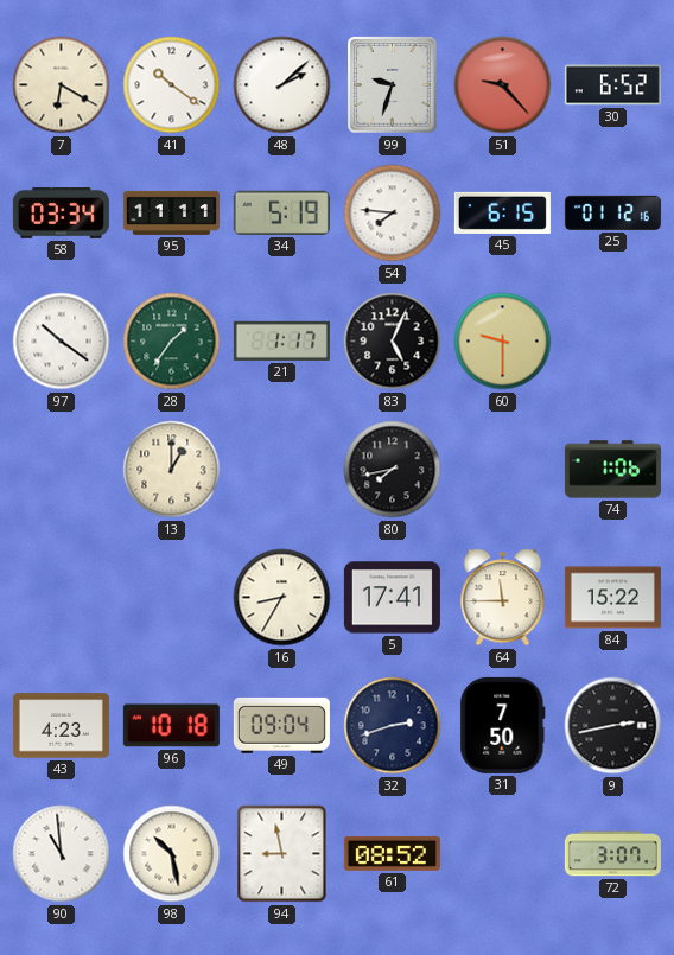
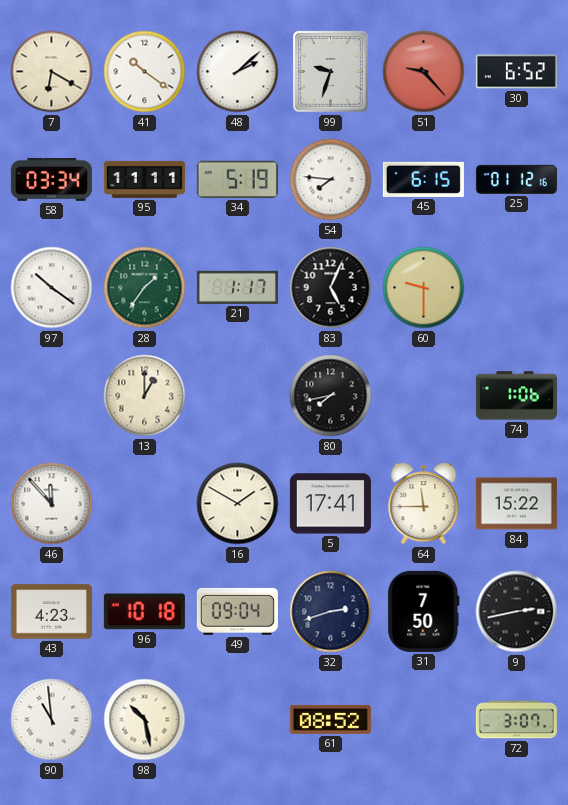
46: none -> 11:53
16: 8:35 -> 1:50
94: 8:58 -> none
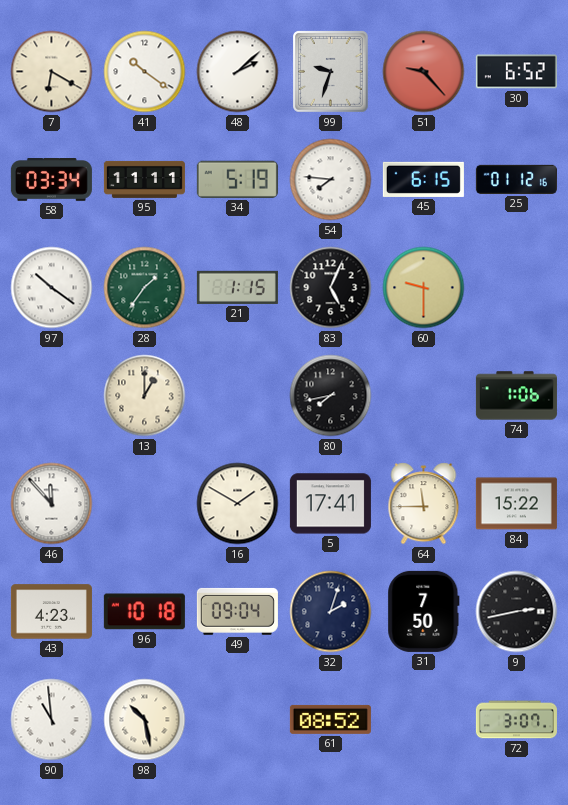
21: 1:17 -> 1:15
32: 2:42 -> 2:03
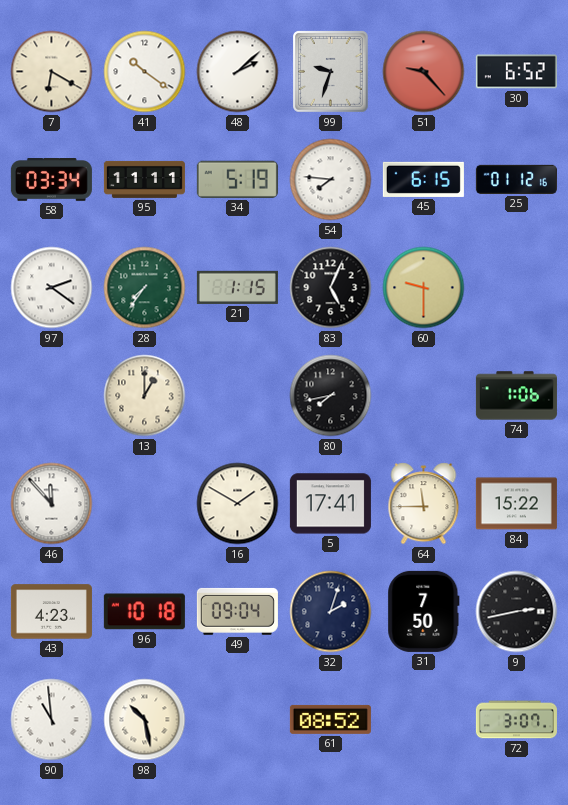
97: 10:21 -> 2:21
28: 1:36 -> 7:36
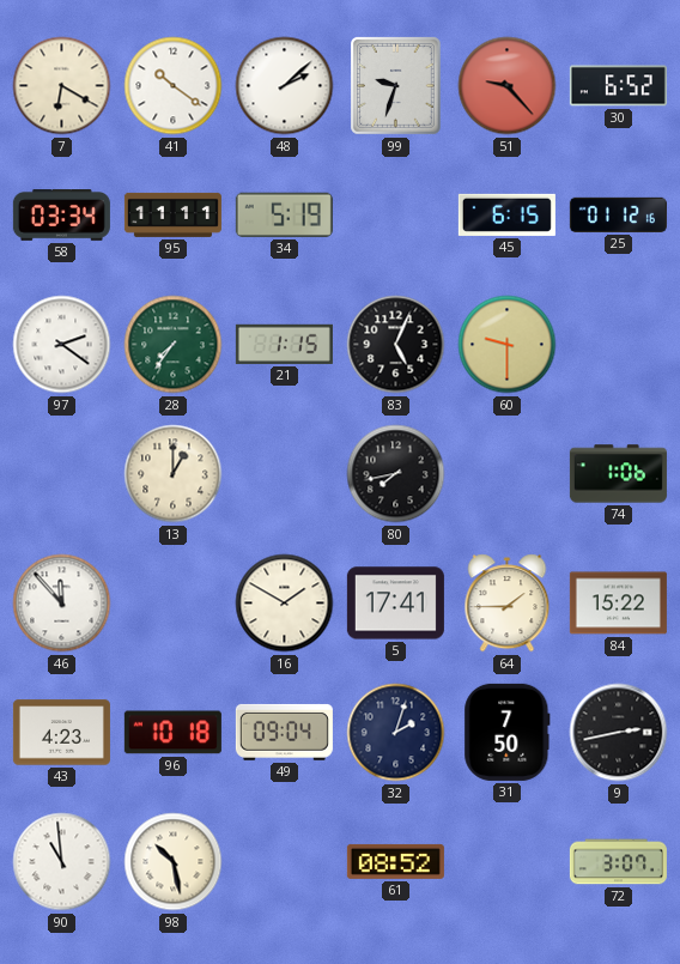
54: 7:46 -> none
64: 11:45 -> 1:45
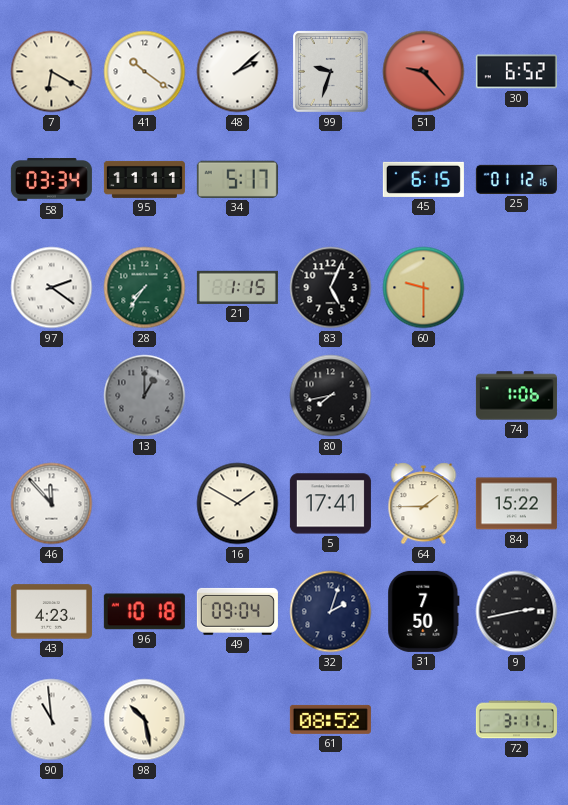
34: 5:19 -> 5:17
13 dial: cream -> grey
72: 3:07 -> 3:11
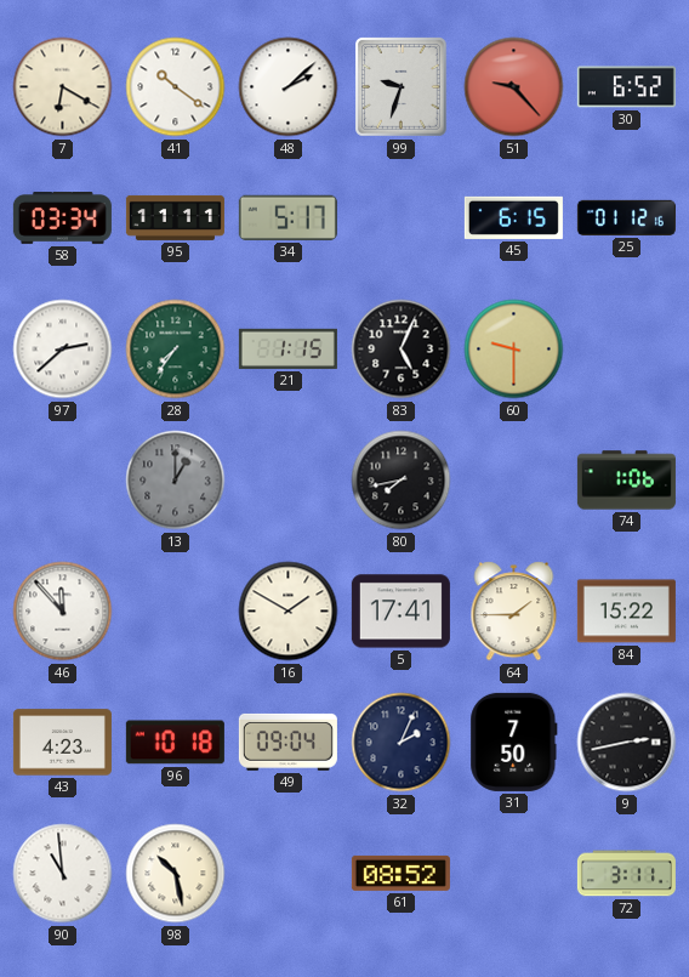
97: 2:21 -> 2:38
32: 2:03 -> 2:04
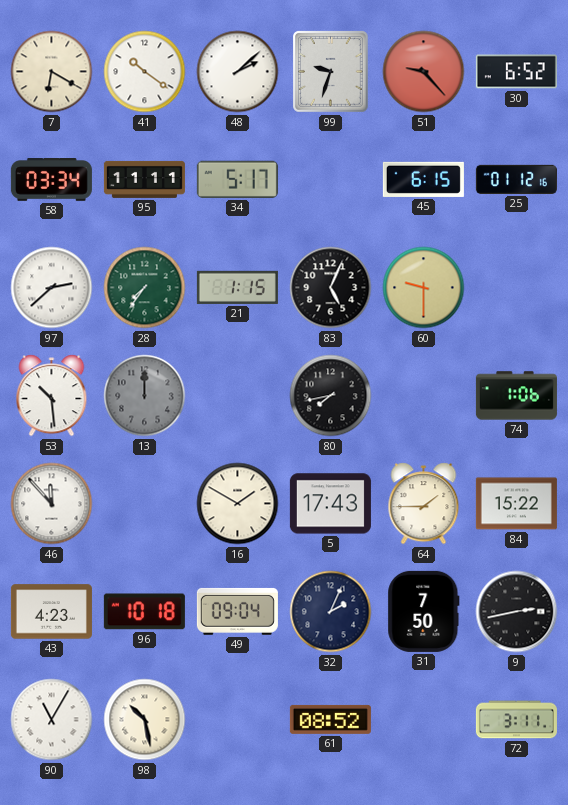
53: none -> 10:29
13: 1:00 -> 12:00
5: 17:41 -> 17:43
90: 10:59 -> 11:05
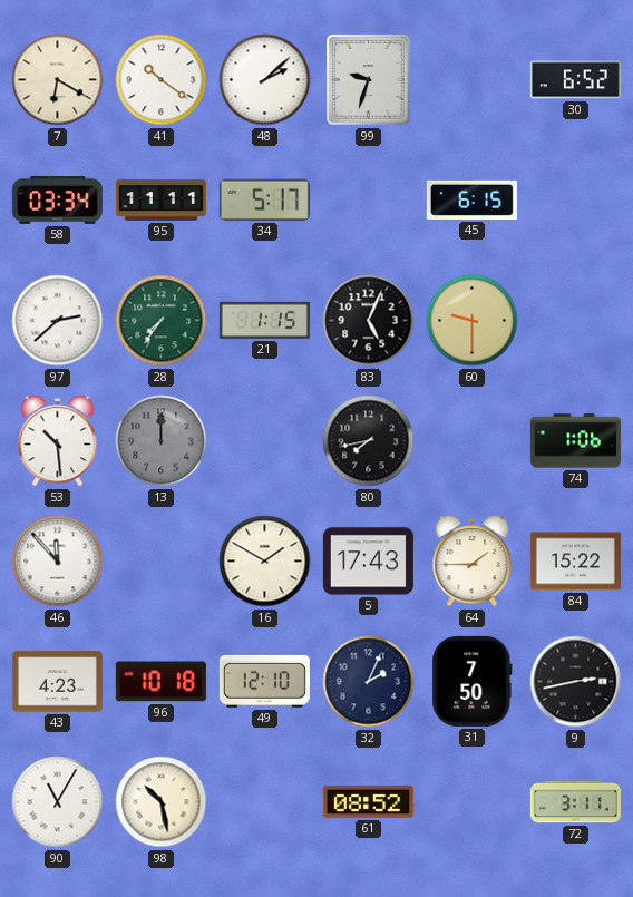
51: 9:23 -> none
25: 01:12 -> none
49: 09:04 -> 12:10
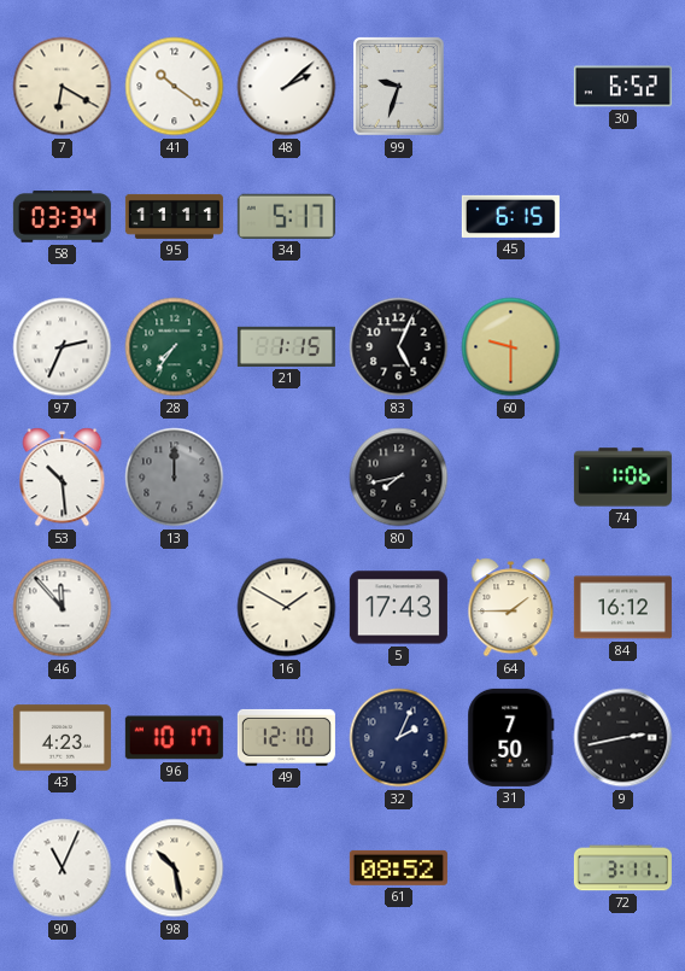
97: 2:38 -> 2:34
84: 15:22 -> 16:12
96: 10:18 -> 10:17
90: 11:05 -> 11:04
